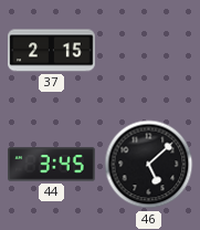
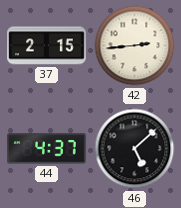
42: none -> 2:44
44: 3:45 -> 4:37
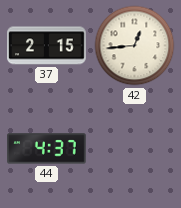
42: 2:44 -> 12:44
46: 5:08 -> none
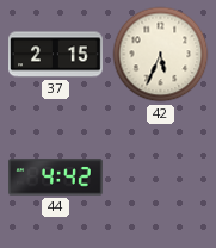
42: 12:44 -> 5:34
44: 4:37 -> 4:42
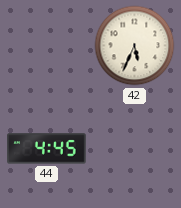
37: 2:15 -> none
44: 4:42 -> 4:45
